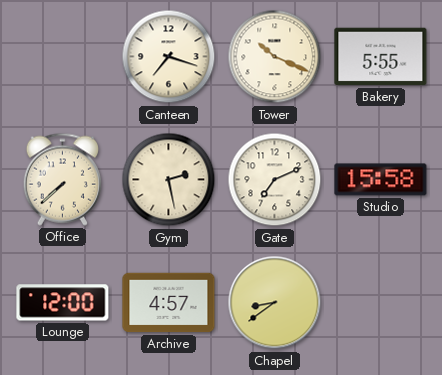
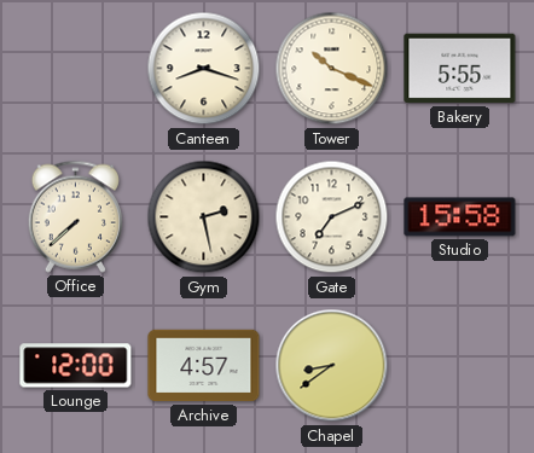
Canteen: 7:18 -> 8:18
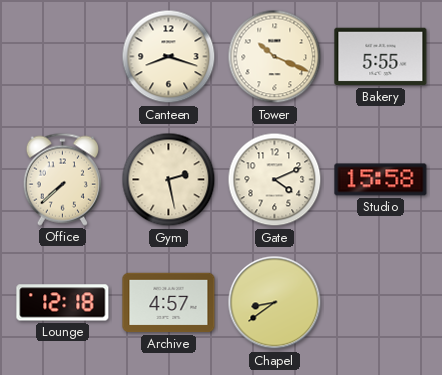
Gate: 7:11 -> 4:11
Lounge: 12:00 -> 12:18
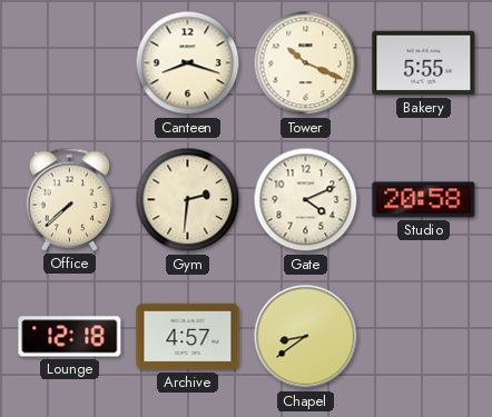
Gym: 2:28 -> 2:31
Studio: 15:58 -> 20:58
